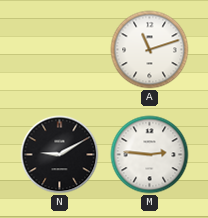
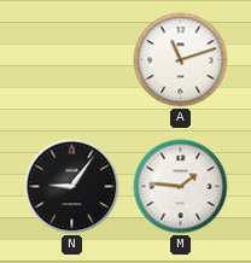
N: 9:10 -> 9:06
M: 2:46 -> 1:46
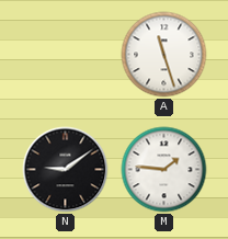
A: 11:12 -> 11:27
N: 9:06 -> 9:09
